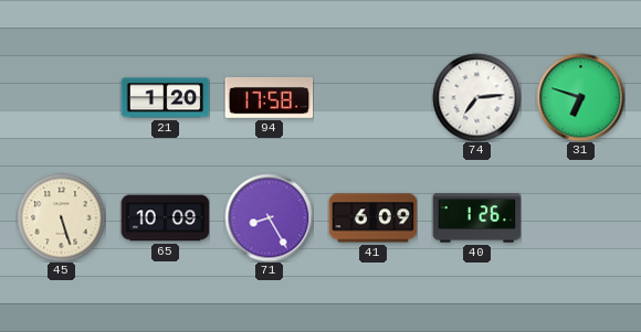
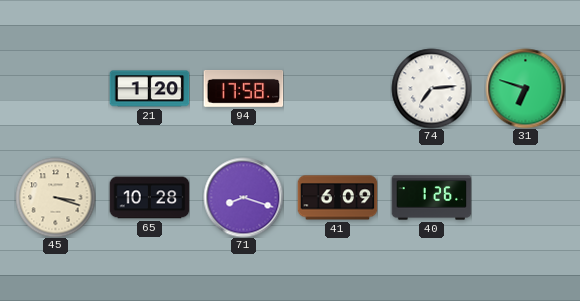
45: 5:27 -> 3:18
65: 10:09 -> 10:28
71: 8:25 -> 8:18
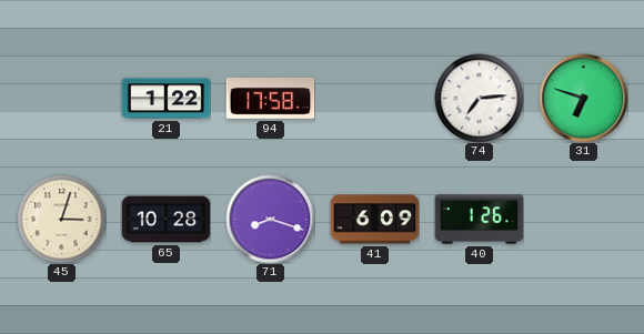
21: 1:20 -> 1:22
45: 3:18 -> 3:03
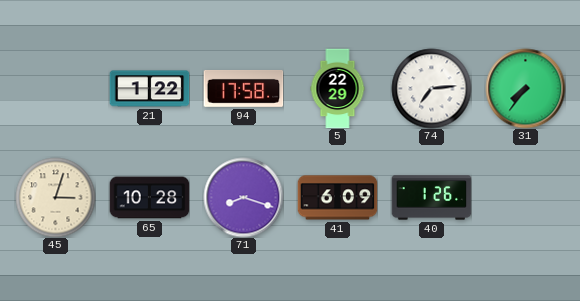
5: none -> 22:29
31: 6:48 -> 7:36
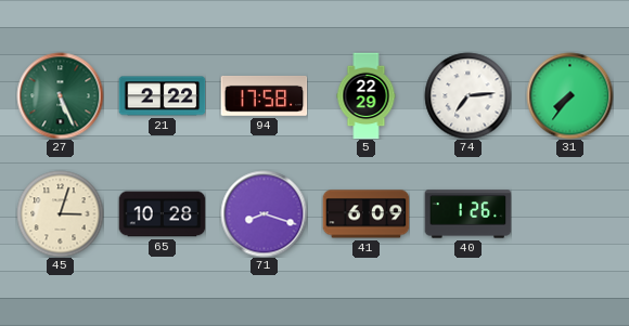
27: none -> 5:26
21: 1:22 -> 2:22
